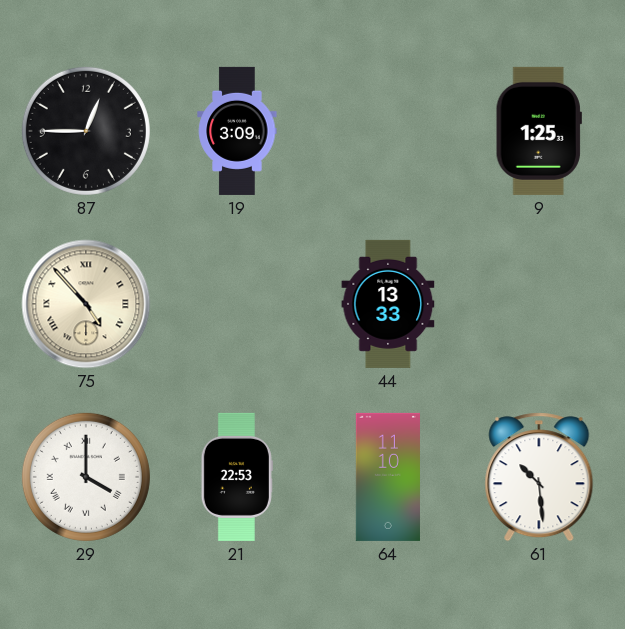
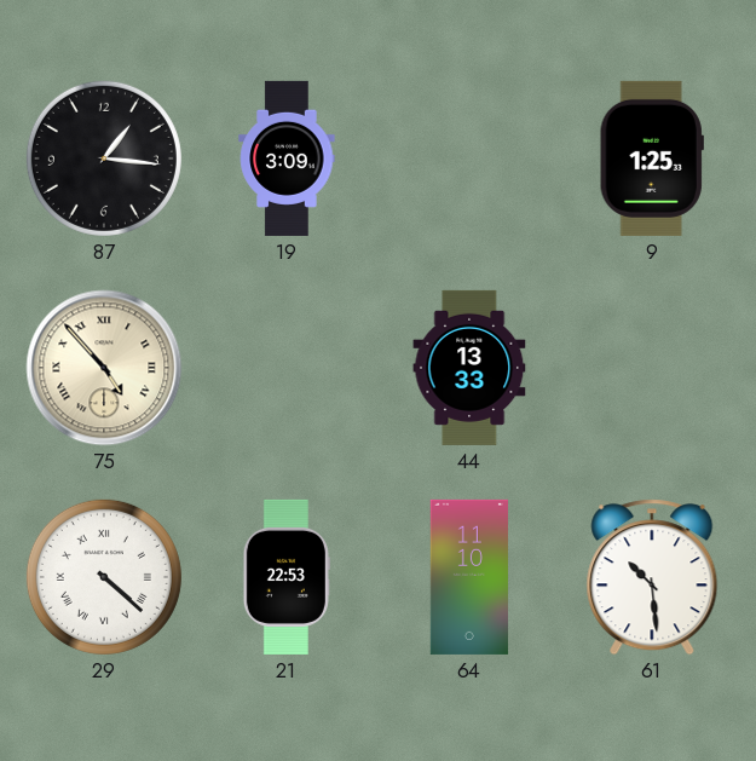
87: 12:45 -> 1:16
29: 4:00 -> 4:22
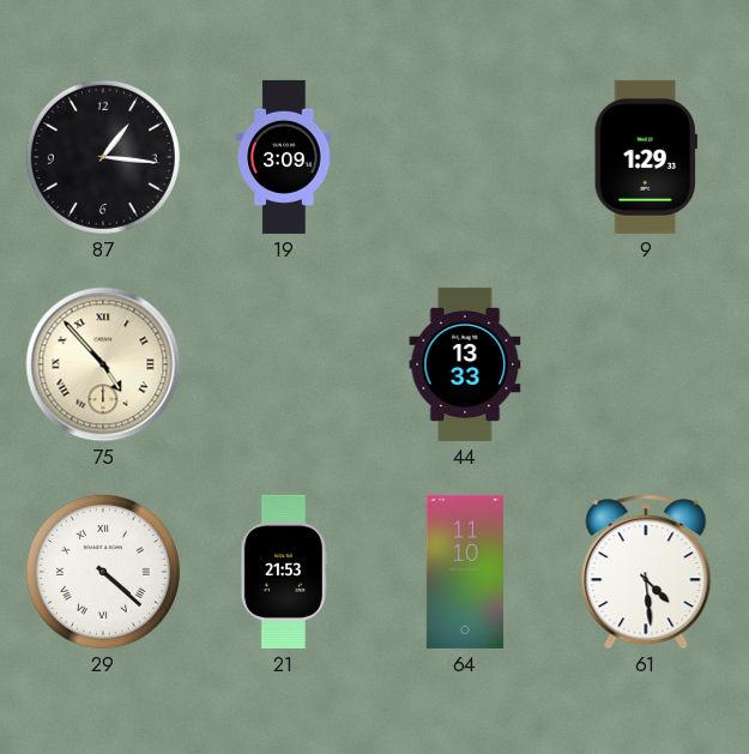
9: 1:25 -> 1:29
21: 22:53 -> 21:53
61: 10:29 -> 4:29
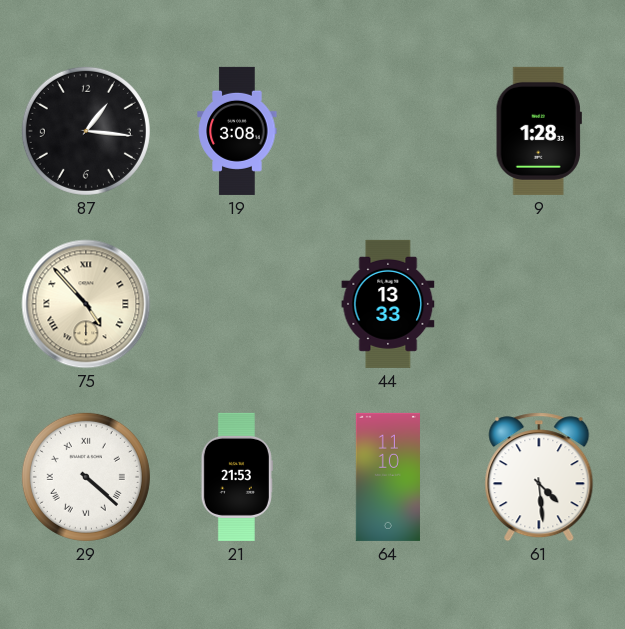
19: 3:09 -> 3:08
9: 1:29 -> 1:28
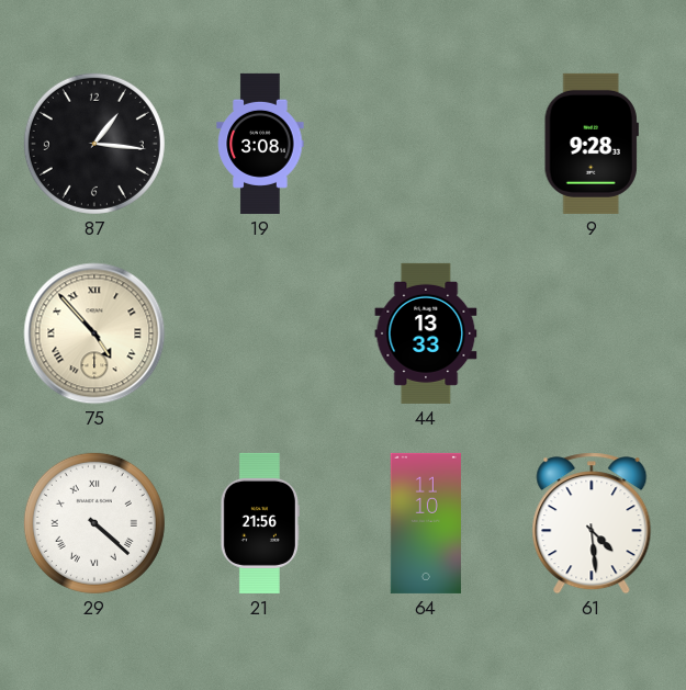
9: 1:28 -> 9:28
21: 21:53 -> 21:56
